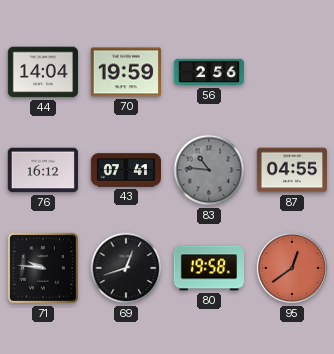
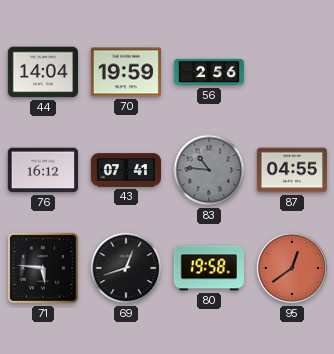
71: 9:46 -> 5:46
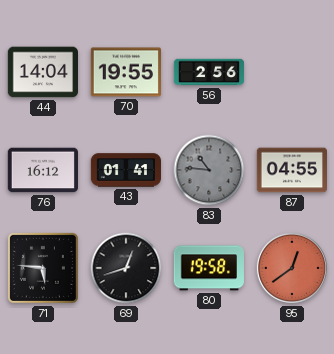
70: 19:59 -> 19:55
43: 07:41 -> 01:41
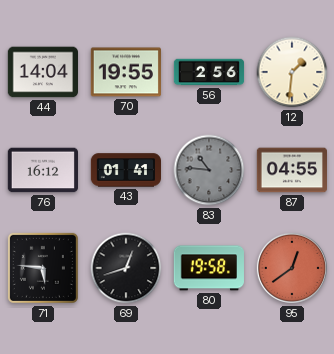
12: none -> 1:31
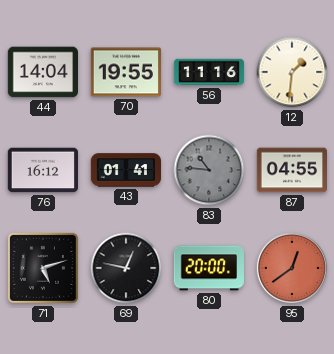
56: 2:56 -> 11:16
71: 5:46 -> 5:12
69: 12:42 -> 12:47
80: 19:58 -> 20:00
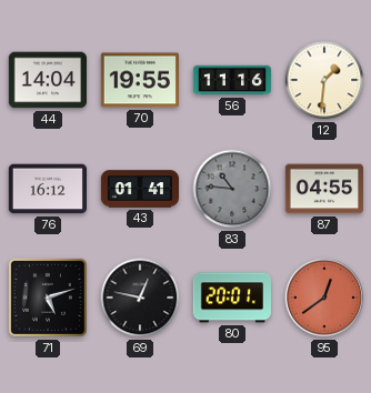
80: 20:00 -> 20:01
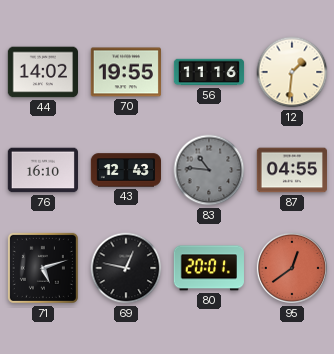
44: 14:04 -> 14:02
76: 16:12 -> 16:10
43: 01:41 -> 12:43
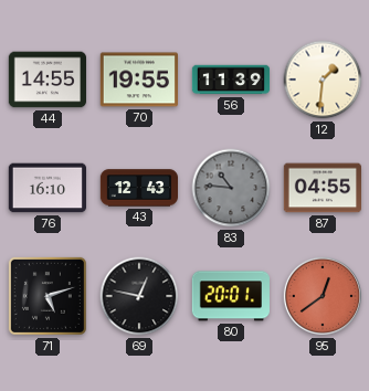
44: 14:02 -> 14:55
56: 11:16 -> 11:39
